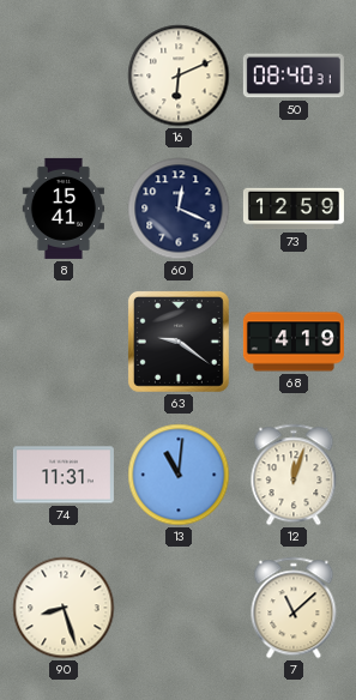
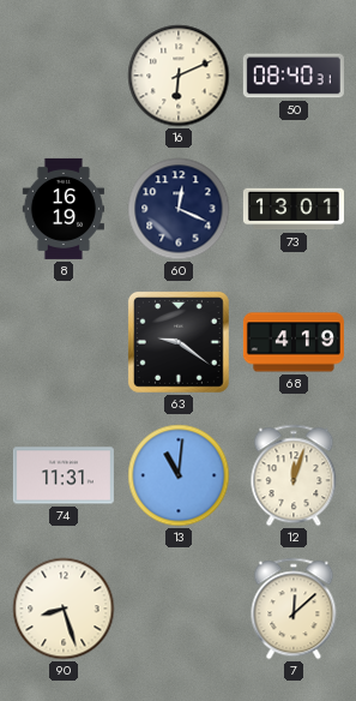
8: 15:41 -> 16:19
73: 12:59 -> 13:01
7: 11:08 -> 12:08
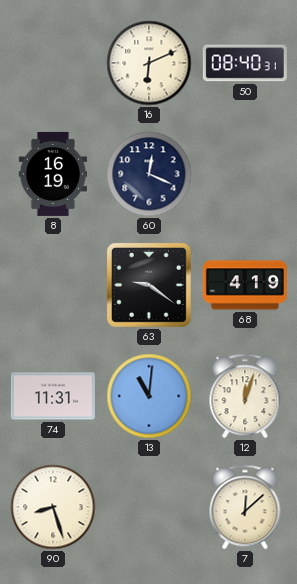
73: 13:01 -> none
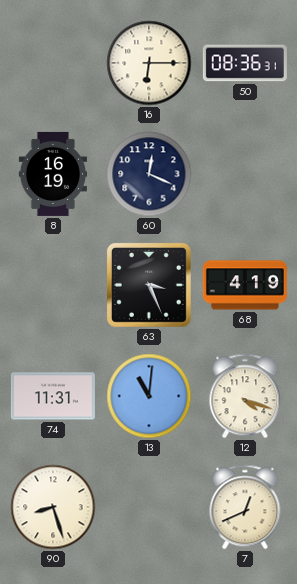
16: 6:11 -> 6:15
50: 08:40 -> 08:36
63: 9:21 -> 3:26
12: 12:03 -> 4:18
7: 12:08 -> 12:41
